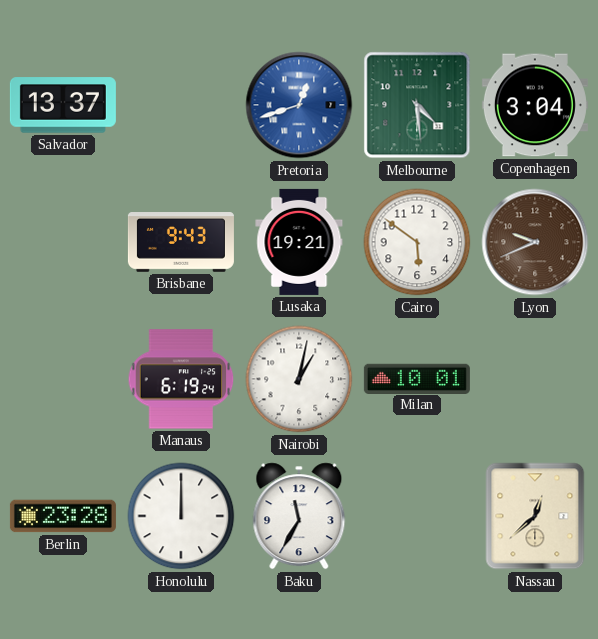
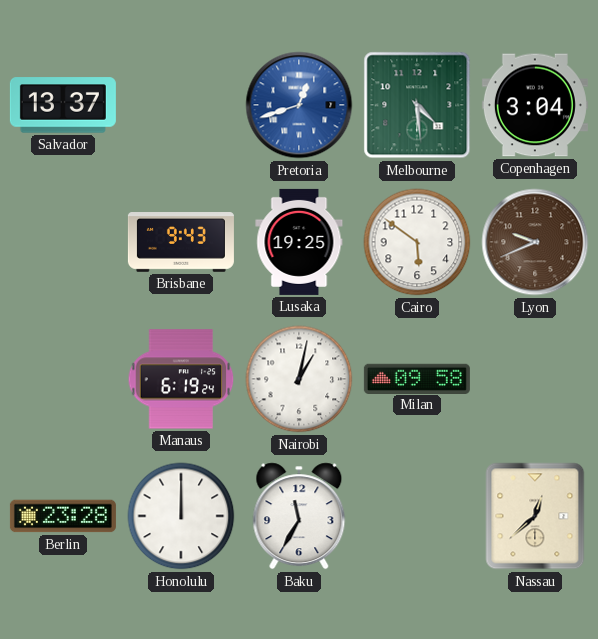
Lusaka: 19:21 -> 19:25
Milan: 10:01 -> 09:58
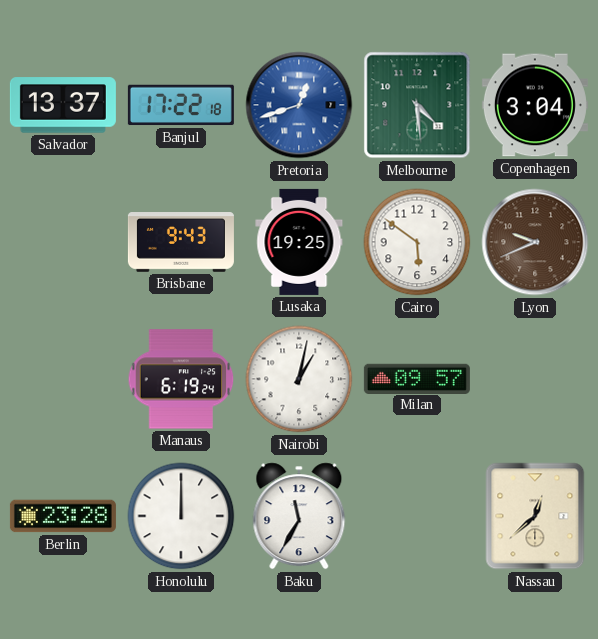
Banjul: none -> 17:22
Milan: 09:58 -> 09:57
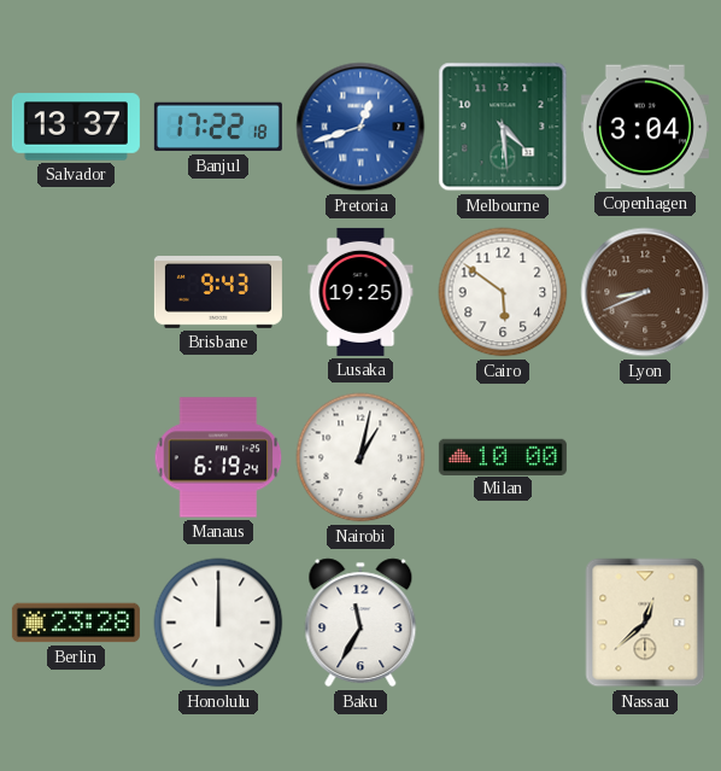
Lyon: 9:41 -> 8:41
Milan: 09:57 -> 10:00
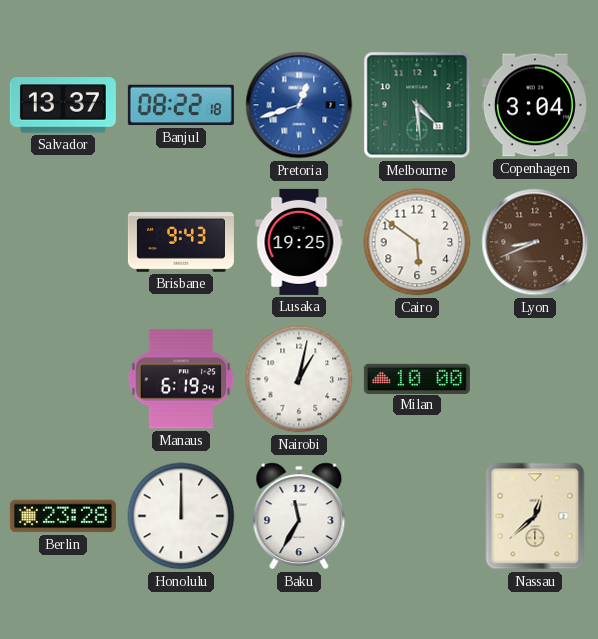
Banjul: 17:22 -> 08:22
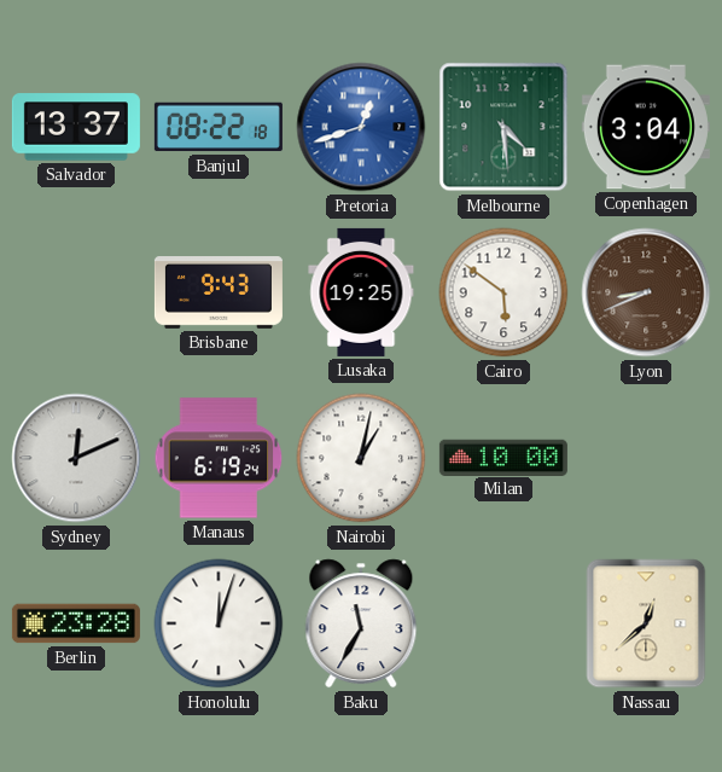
Sydney: none -> 12:11
Honolulu: 12:00 -> 12:03
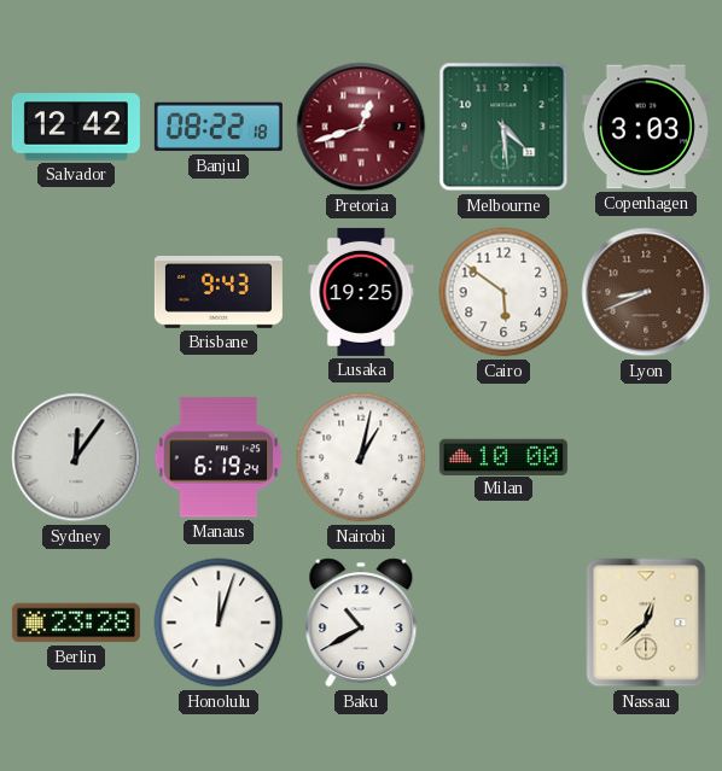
Salvador: 13:37 -> 12:42
Pretoria dial: blue -> burgundy
Copenhagen: 3:04 -> 3:03
Sydney: 12:11 -> 12:06
Baku: 11:35 -> 10:40
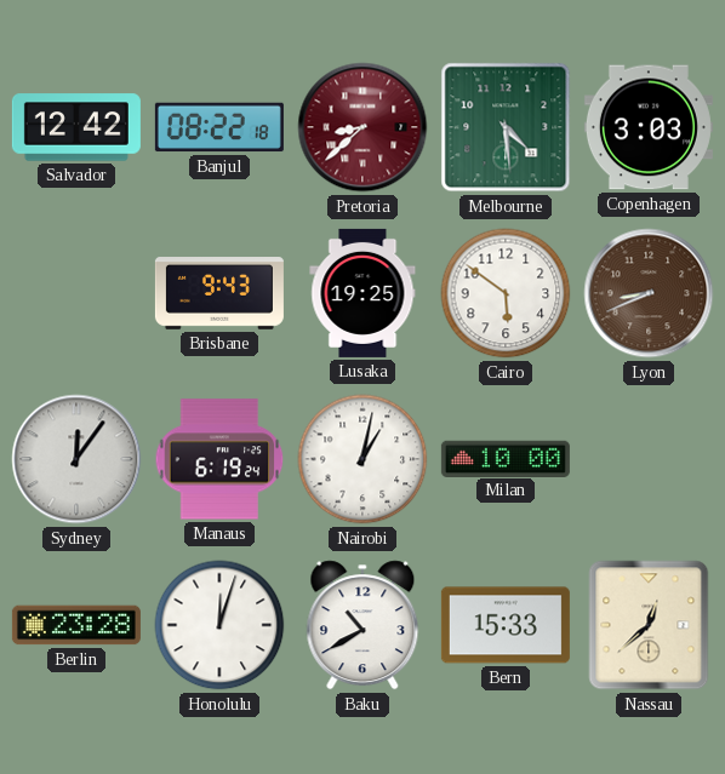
Pretoria: 12:42 -> 8:38
Bern: none -> 15:33
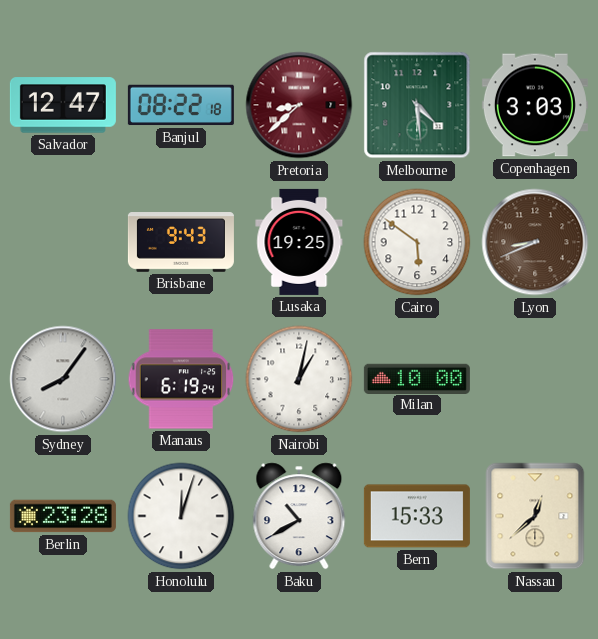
Salvador: 12:42 -> 12:47
Sydney: 12:06 -> 8:06
